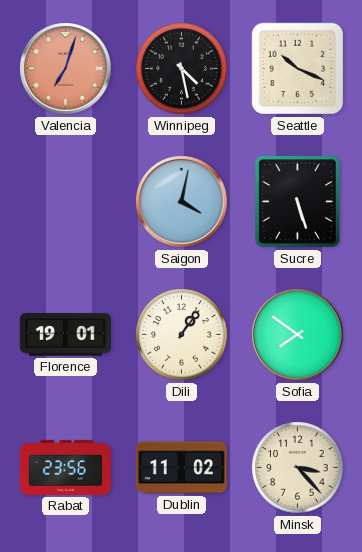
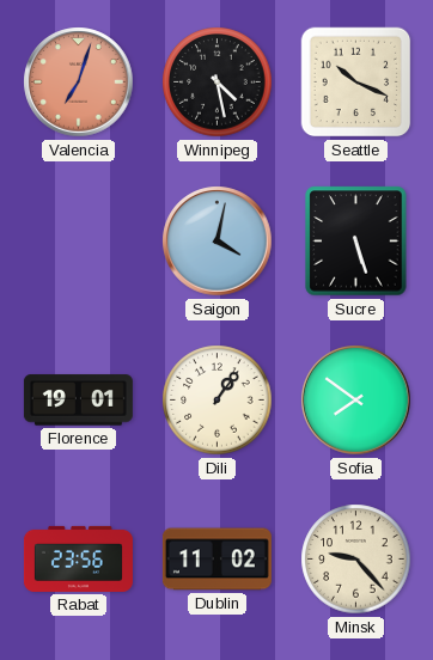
Minsk: 3:23 -> 9:23
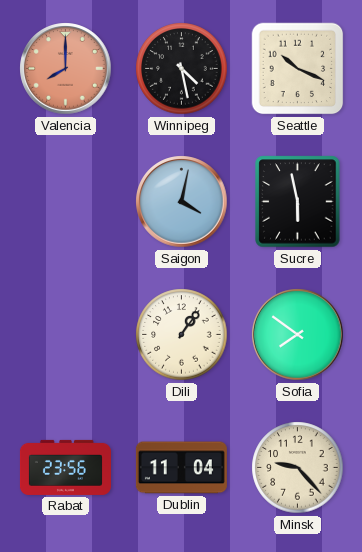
Valencia: 7:03 -> 8:00
Sucre: 5:27 -> 5:58
Florence: 19:01 -> none
Dublin: 11:02 -> 11:04
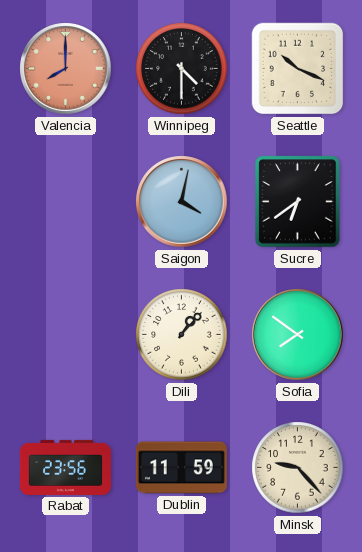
Winnipeg: 4:28 -> 4:30
Sucre: 5:58 -> 6:39
Dili: 1:06 -> 1:07
Dublin: 11:04 -> 11:59
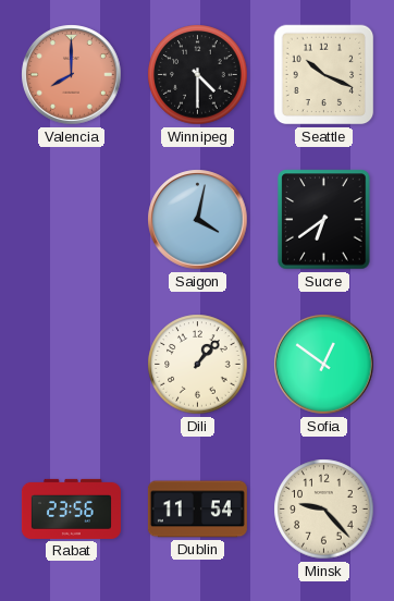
Sofia: 7:51 -> 12:51
Dublin: 11:59 -> 11:54
